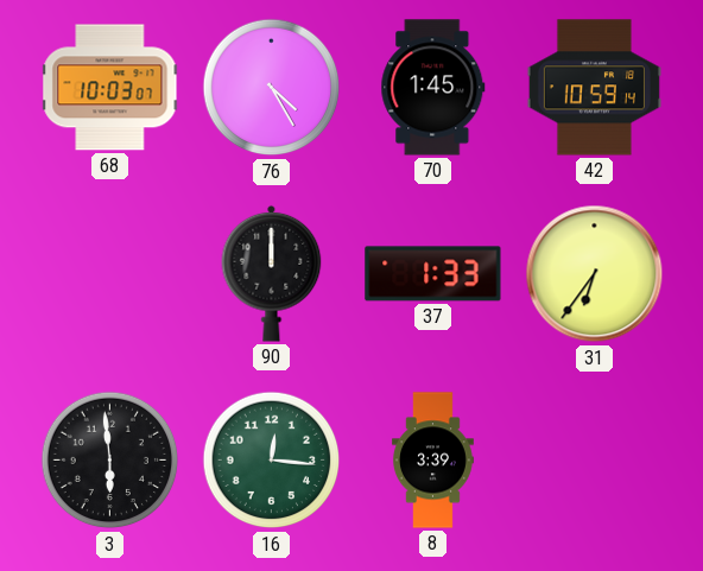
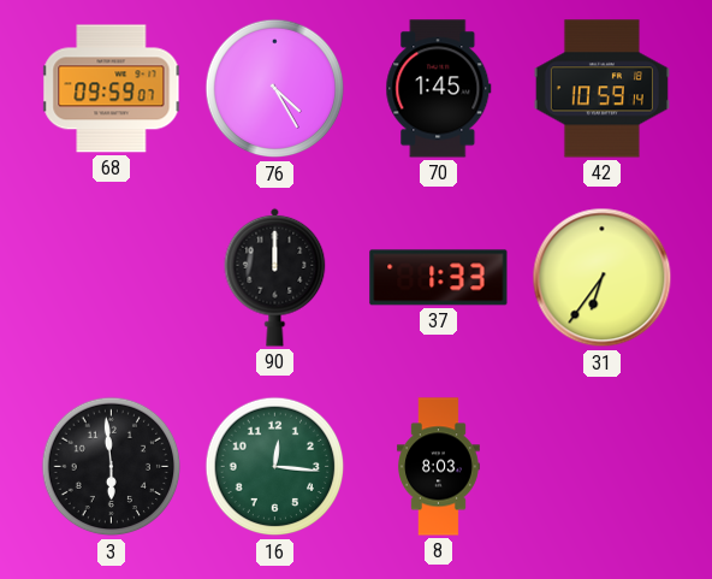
68: 10:03 -> 09:59
8: 3:39 -> 8:03
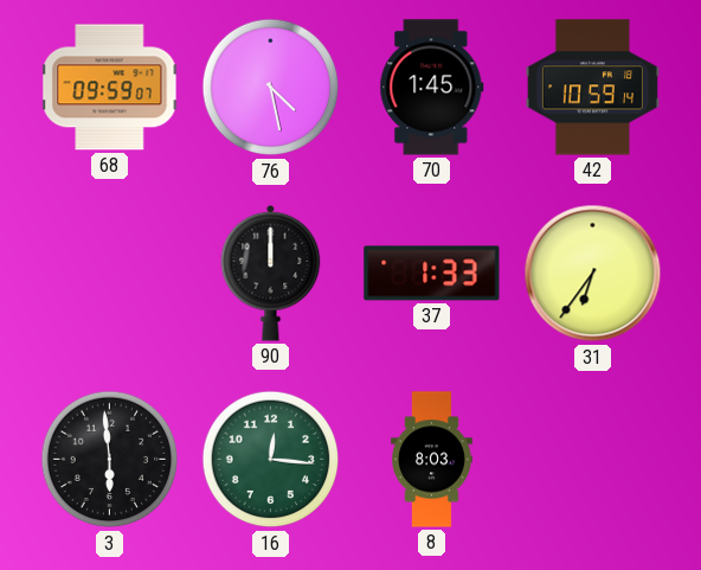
76: 4:25 -> 4:28
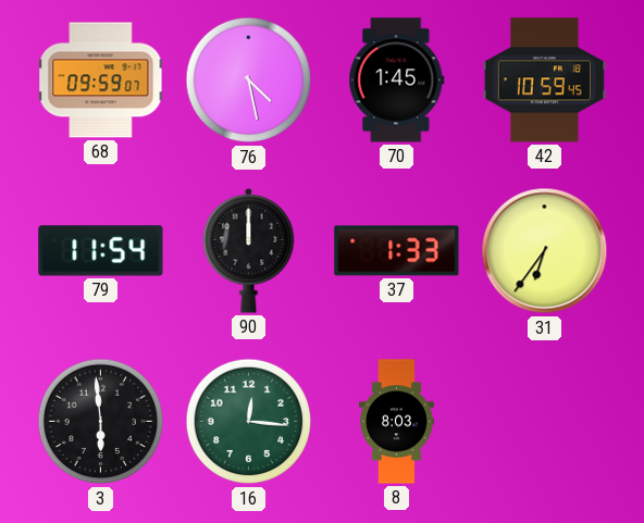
42: 10:59:14 -> 10:59:45
79: none -> 11:54
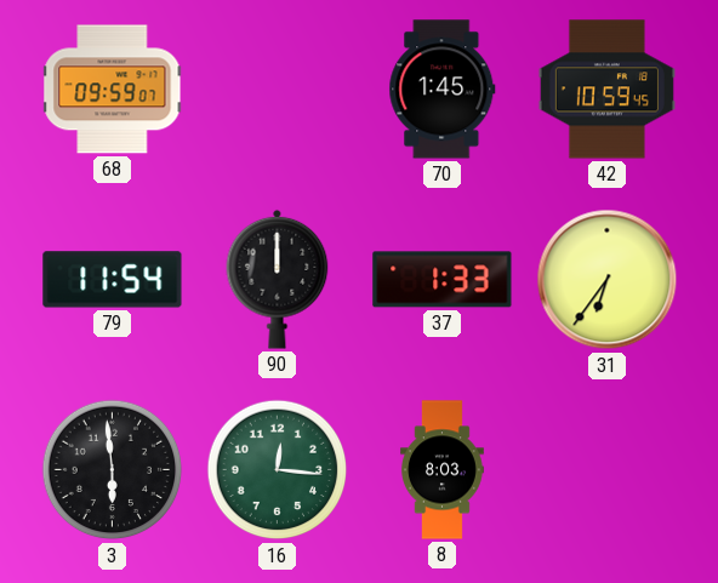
76: 4:28 -> none
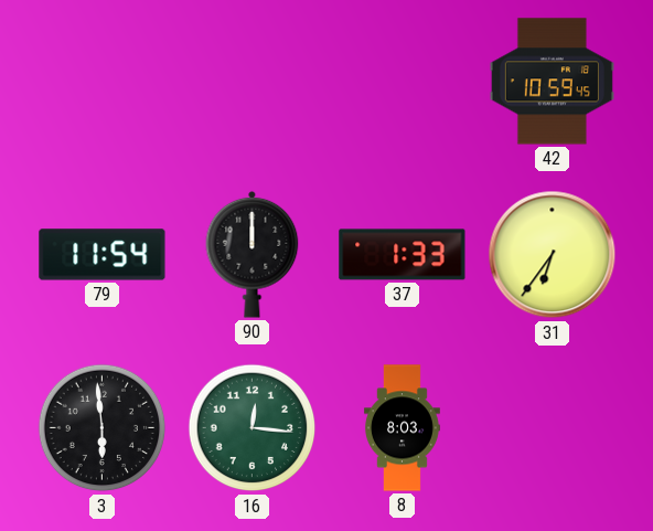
68: 09:59 -> none
70: 1:45 -> none
